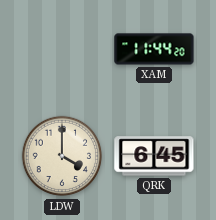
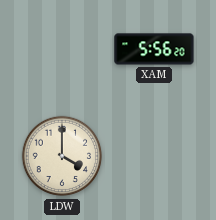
XAM: 11:44 -> 5:56
QRK: 6:45 -> none
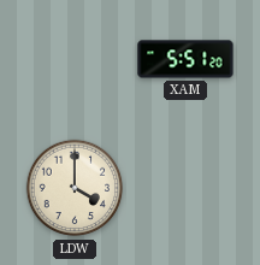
XAM: 5:56 -> 5:51
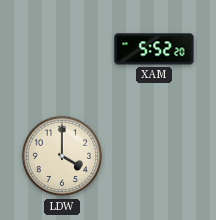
XAM: 5:51 -> 5:52
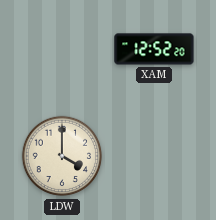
XAM: 5:52 -> 12:52
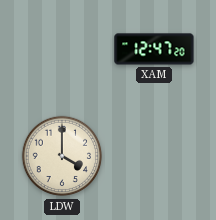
XAM: 12:52 -> 12:47
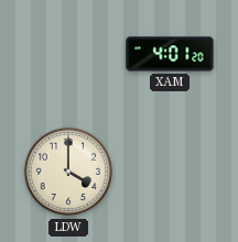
XAM: 12:47 -> 4:01
